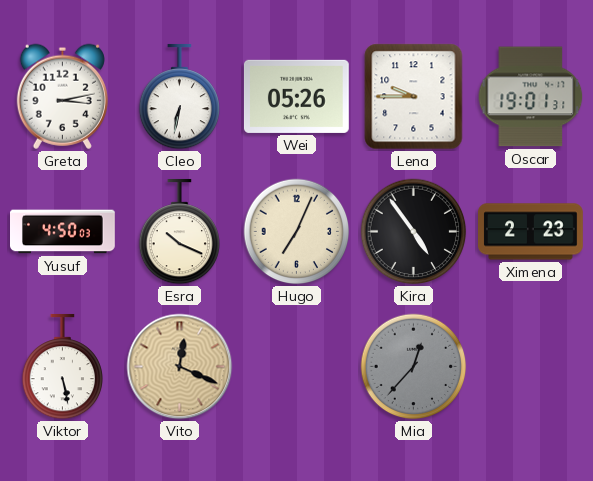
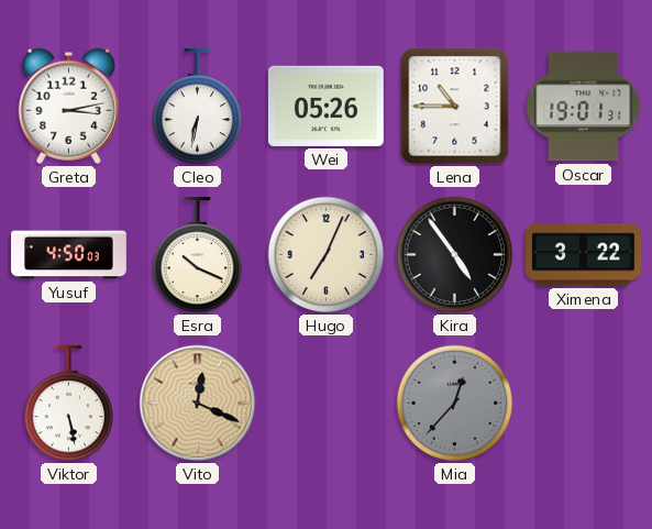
Lena: 9:45 -> 10:45
Ximena: 2:23 -> 3:22
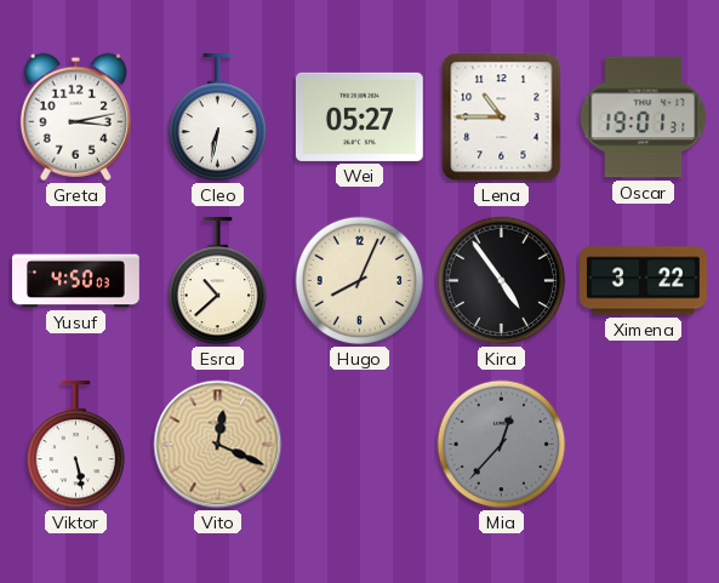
Wei: 05:26 -> 05:27
Esra: 10:19 -> 10:38
Hugo: 7:04 -> 8:04
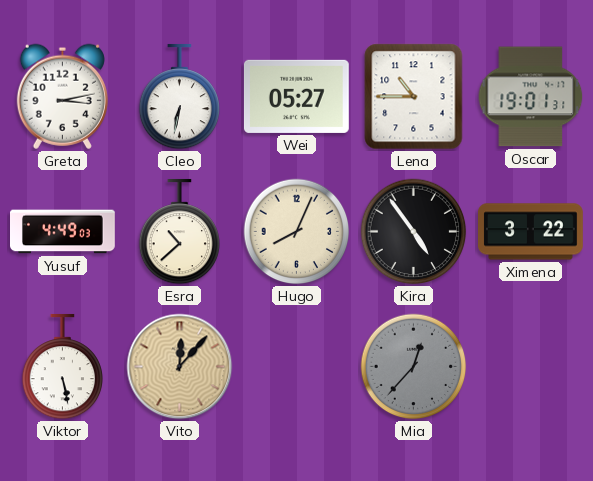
Yusuf: 4:50 -> 4:49
Vito: 12:19 -> 12:07
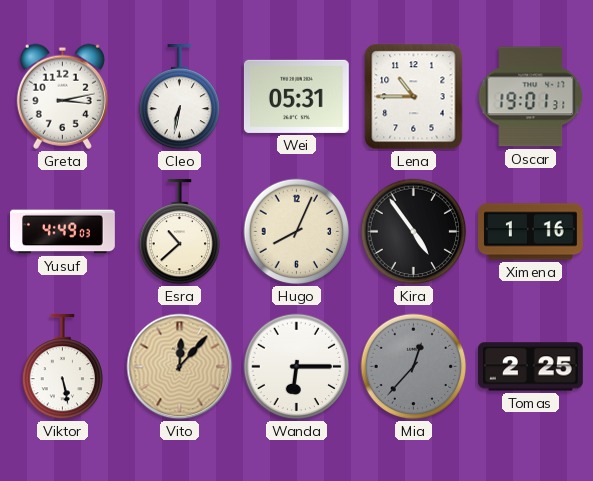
Wei: 05:27 -> 05:31
Ximena: 3:22 -> 1:16
Wanda: none -> 6:15
Tomas: none -> 2:25
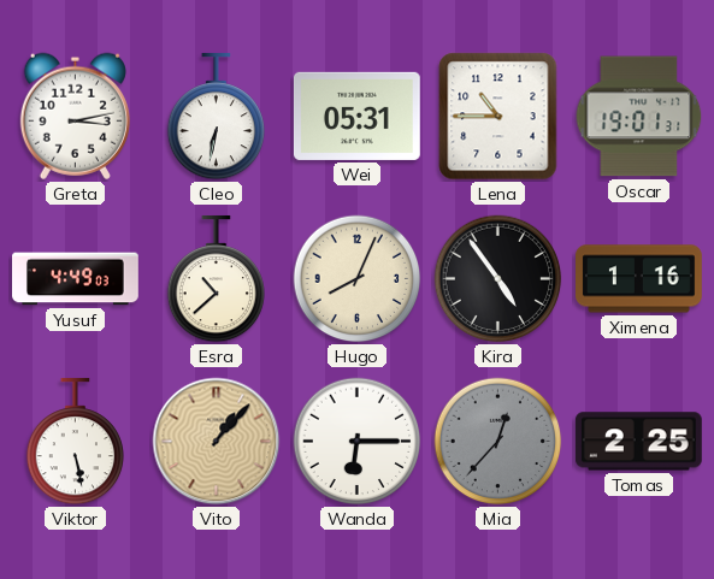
Vito: 12:07 -> 1:07
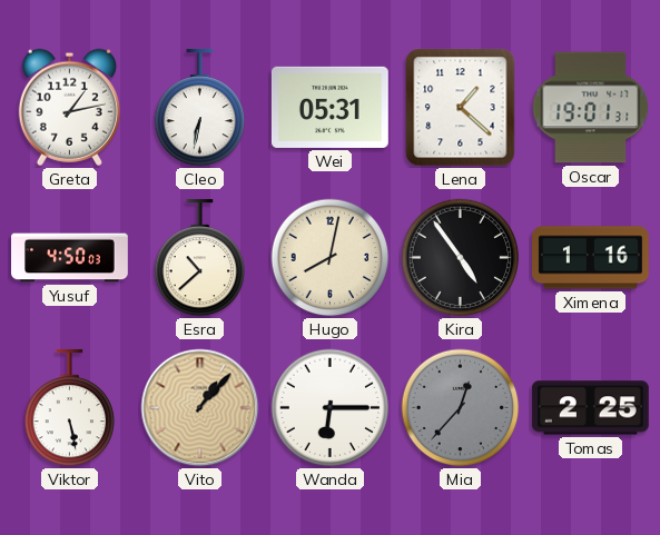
Greta: 3:13 -> 1:13
Lena: 10:45 -> 1:22
Yusuf: 4:49 -> 4:50
Hugo: 8:04 -> 8:02
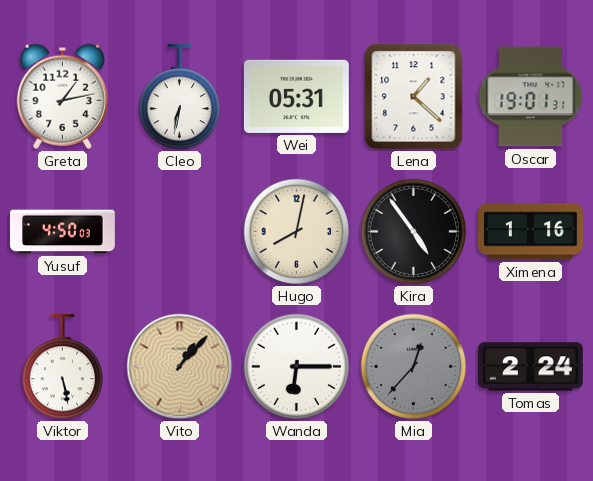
Esra: 10:38 -> none
Tomas: 2:25 -> 2:24
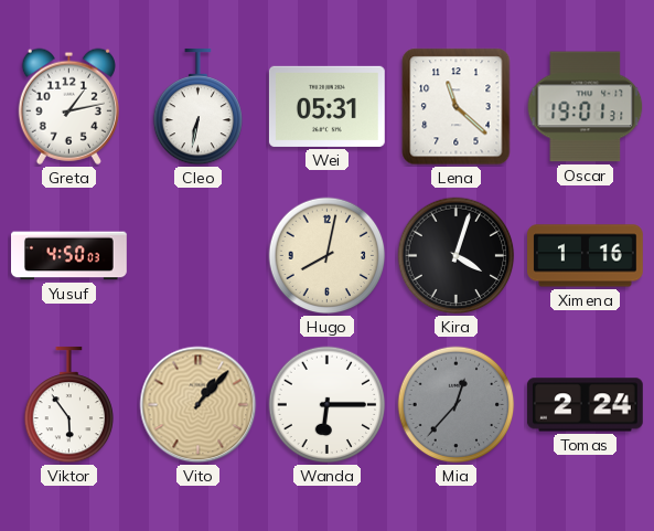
Lena: 1:22 -> 11:22
Kira: 4:54 -> 4:03
Viktor: 5:28 -> 5:54
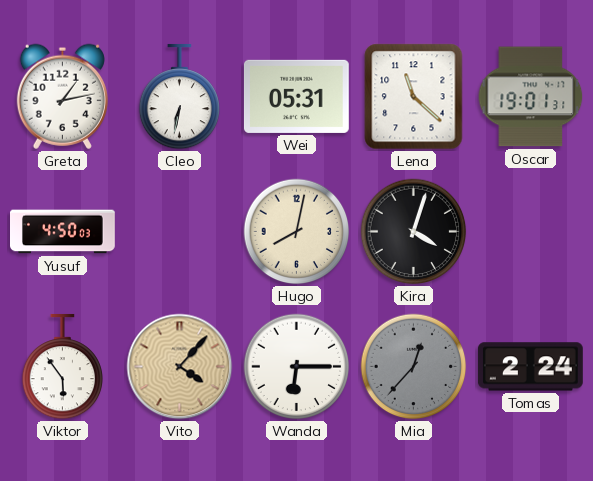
Ximena: 1:16 -> none
Vito: 1:07 -> 4:07
